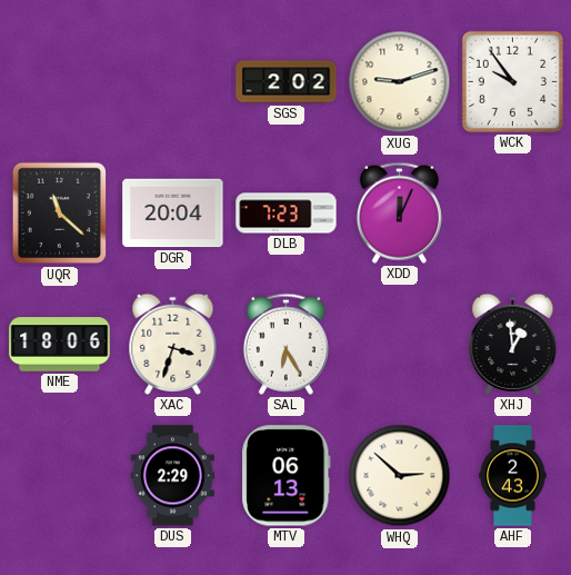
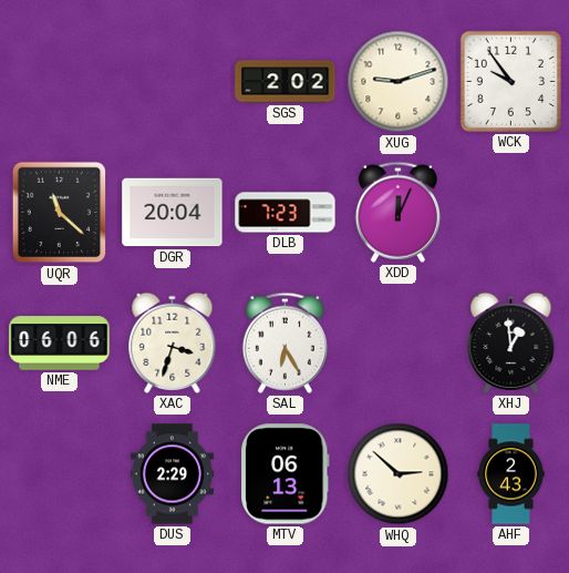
NME: 18:06 -> 06:06
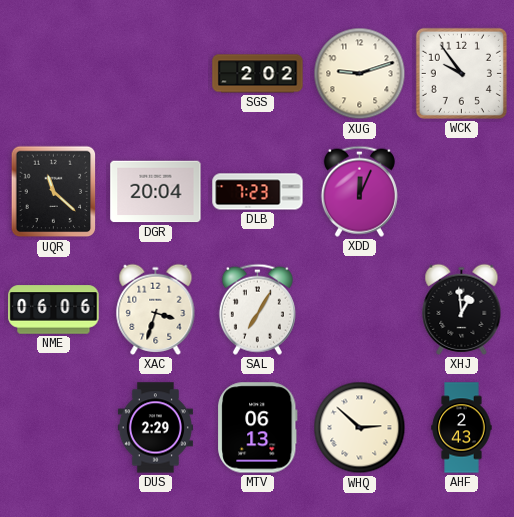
SAL: 6:25 -> 7:05
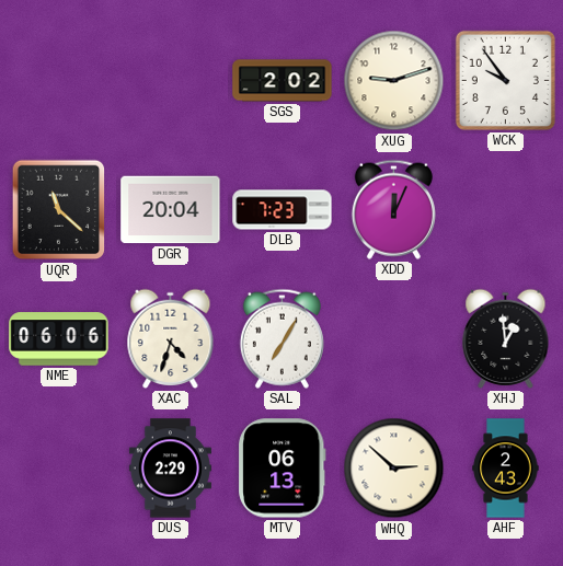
XAC: 3:33 -> 4:33
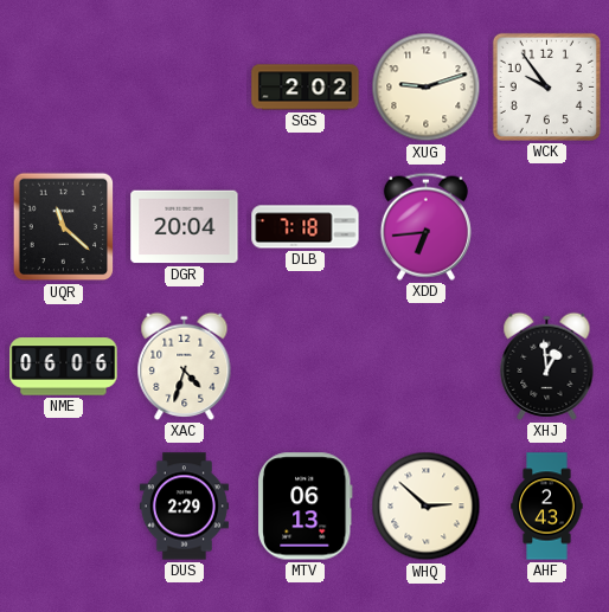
DLB: 7:23 -> 7:18
XDD: 12:04 -> 6:44
SAL: 7:05 -> none
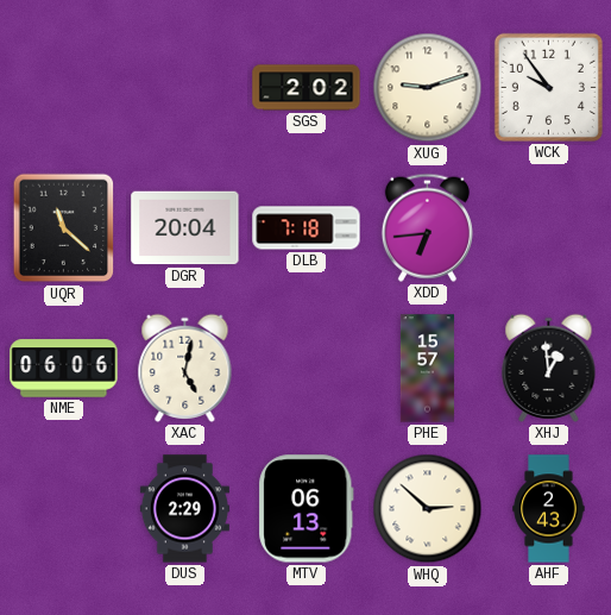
XAC: 4:33 -> 5:02
PHE: none -> 15:57
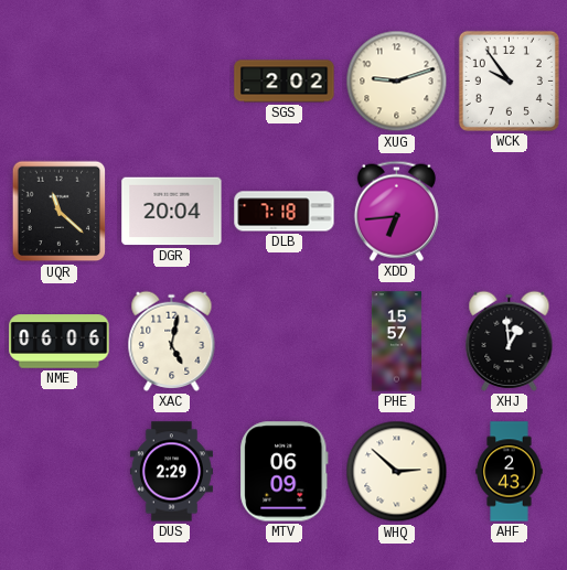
MTV: 06:13 -> 06:09
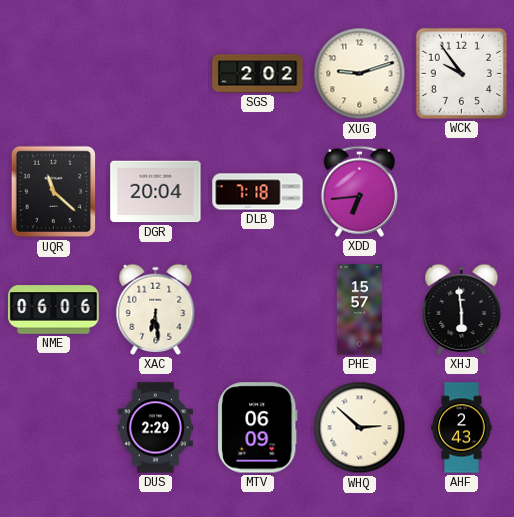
XAC: 5:02 -> 6:29
XHJ: 12:59 -> 5:59
